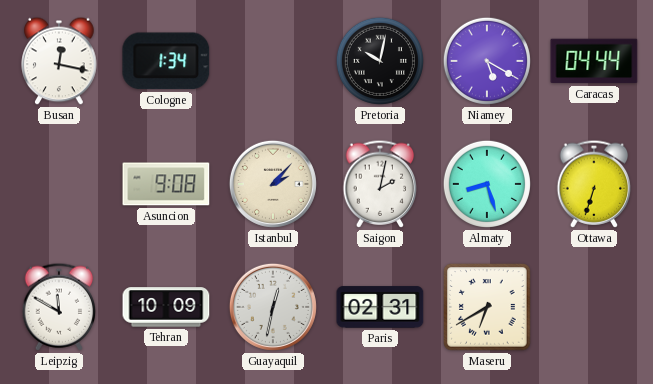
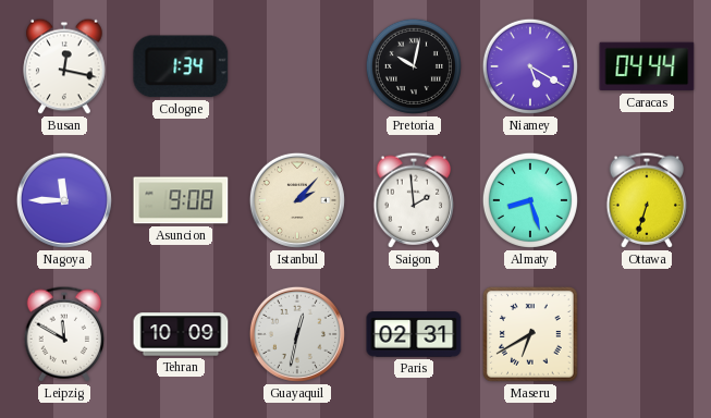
Nagoya: none -> 11:45
Saigon: 2:02 -> 1:59
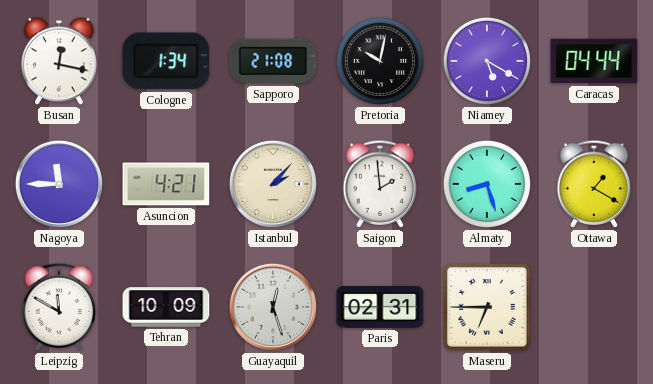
Sapporo: none -> 21:08
Asuncion: 9:08 -> 4:21
Ottawa: 6:33 -> 1:20
Guayaquil: 12:32 -> 12:27
Maseru: 6:40 -> 6:45
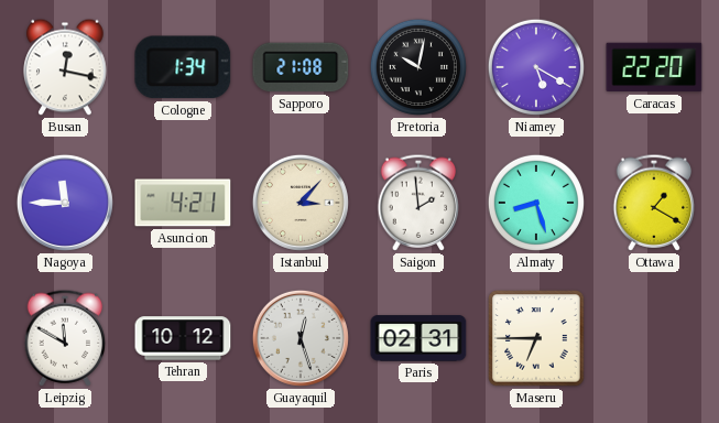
Caracas: 04:44 -> 22:20
Istanbul: 2:07 -> 3:07
Tehran: 10:09 -> 10:12
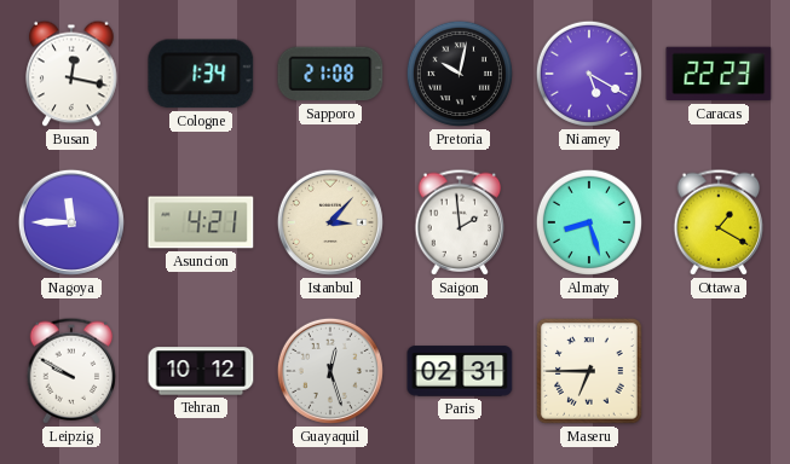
Caracas: 22:20 -> 22:23
Leipzig: 11:50 -> 9:50
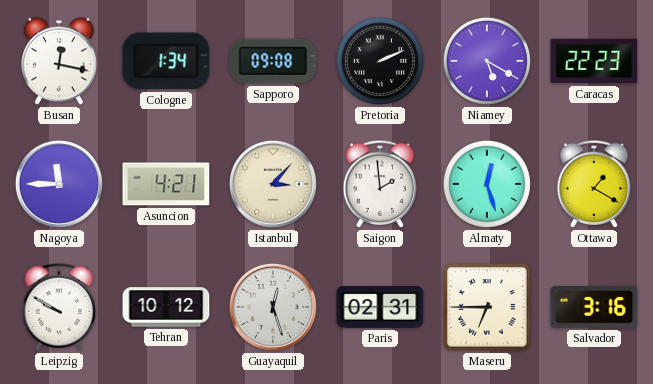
Sapporo: 21:08 -> 09:08
Pretoria: 10:02 -> 2:11
Almaty: 8:27 -> 12:27
Salvador: none -> 3:16
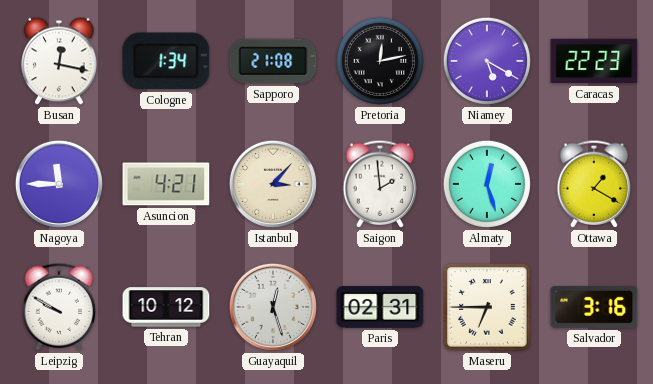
Sapporo: 09:08 -> 21:08
Pretoria: 2:11 -> 12:13
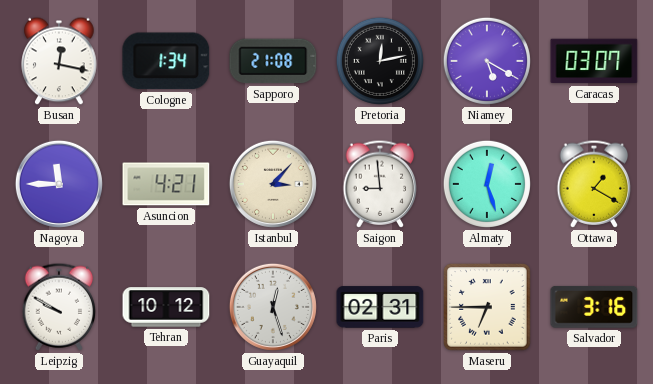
Caracas: 22:23 -> 03:07
Saigon: 1:59 -> 8:59
